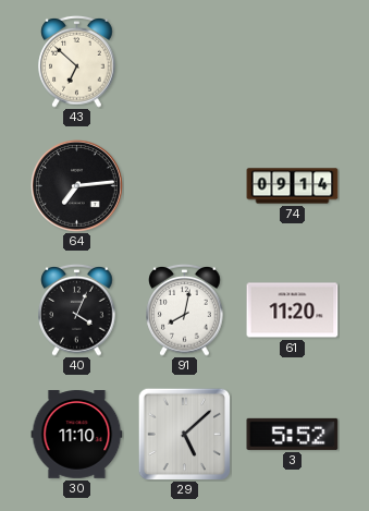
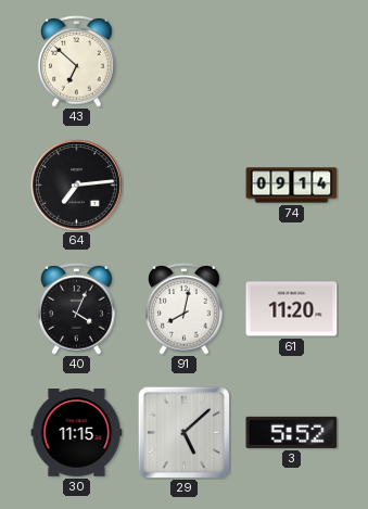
30: 11:10 -> 11:15
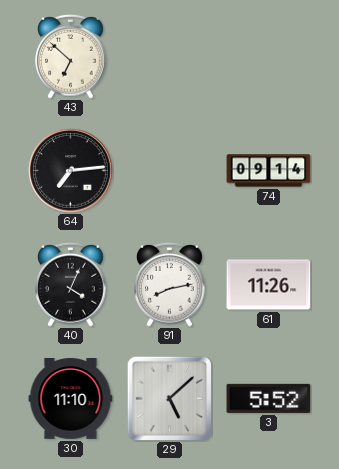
91: 8:02 -> 8:13
61: 11:20 -> 11:26
30: 11:15 -> 11:10
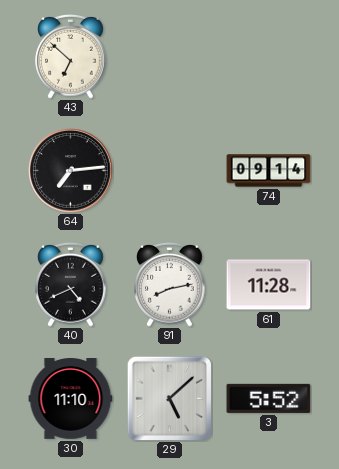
40: 4:04 -> 4:41
61: 11:26 -> 11:28
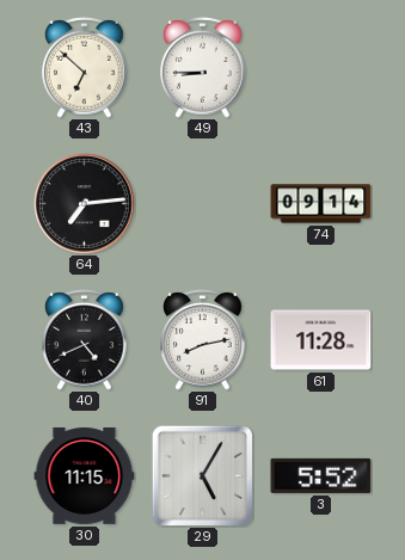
49: none -> 8:45
30: 11:10 -> 11:15
29: 5:08 -> 5:05
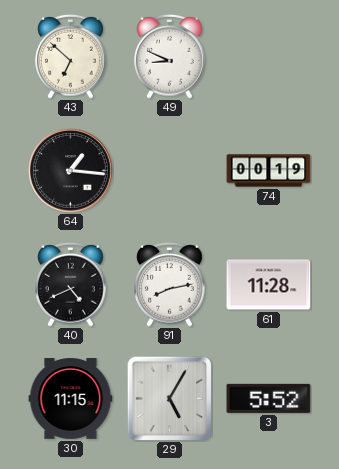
49: 8:45 -> 8:49
64: 7:14 -> 1:16
74: 09:14 -> 00:19
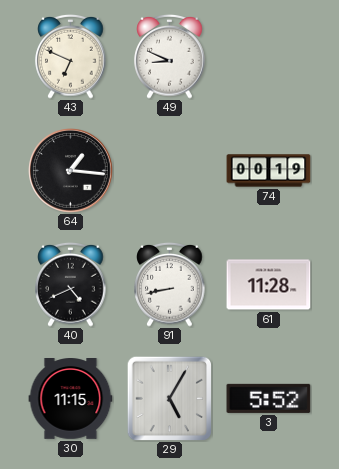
43: 6:52 -> 6:49
91: 8:13 -> 8:43
